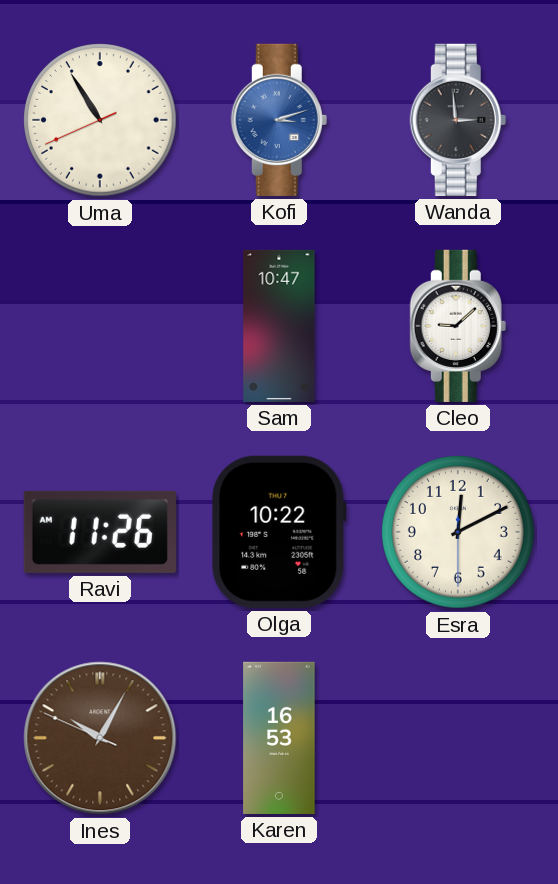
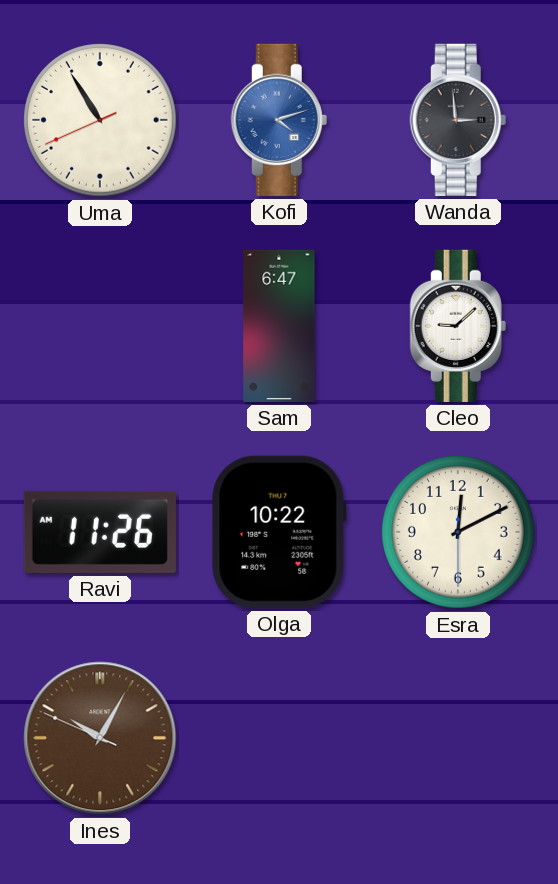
Kofi: 3:12 -> 4:12
Sam: 10:47 -> 6:47
Karen: 16:53 -> none
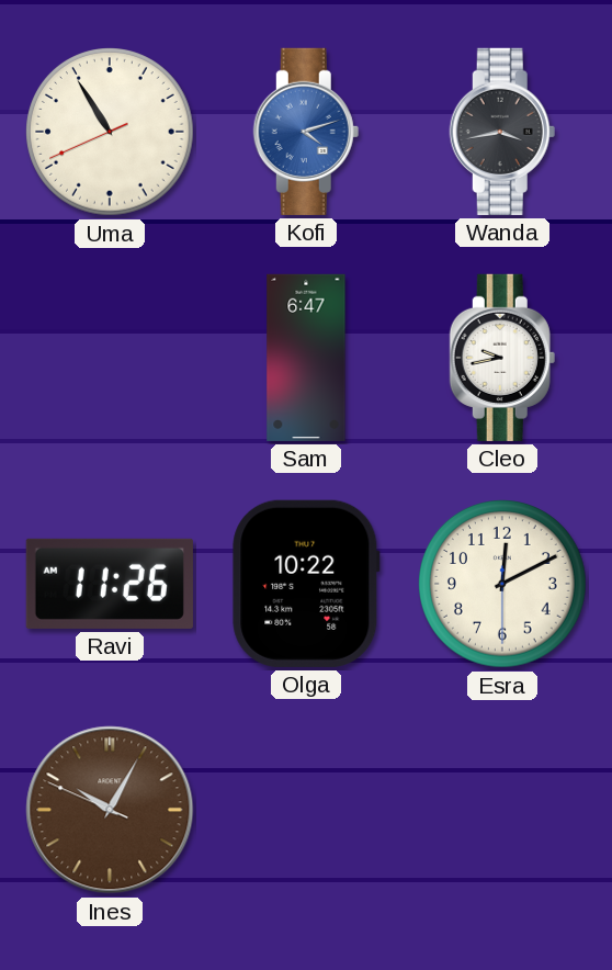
Wanda: 2:59 -> 3:43
Cleo: 9:08 -> 9:43
